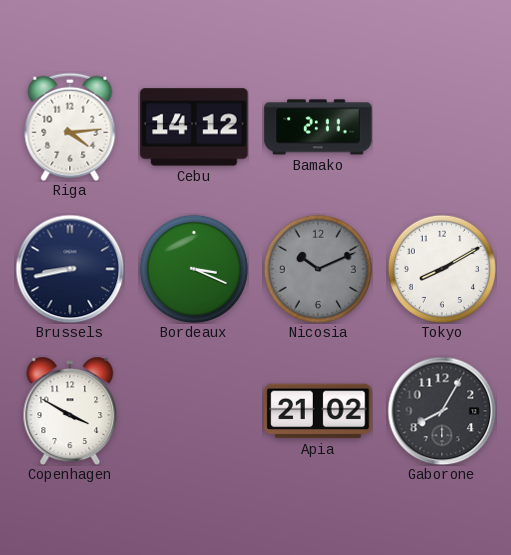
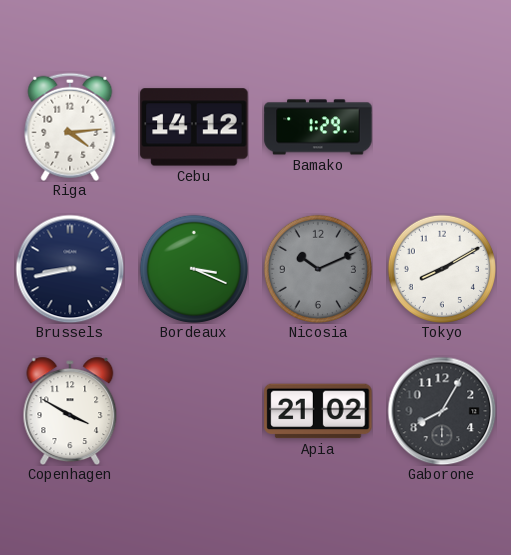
Bamako: 2:11 -> 1:29
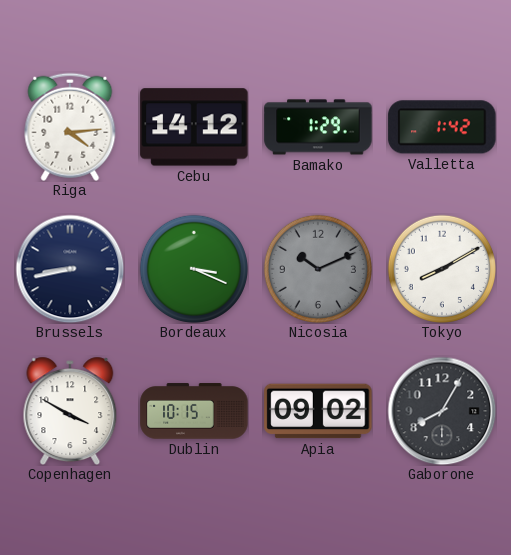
Valletta: none -> 1:42
Dublin: none -> 10:15
Apia: 21:02 -> 09:02
